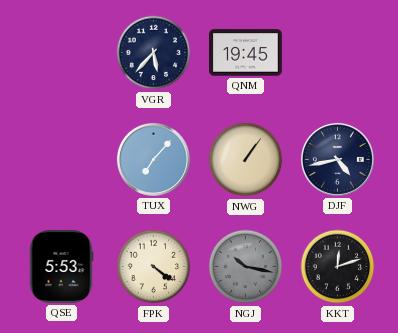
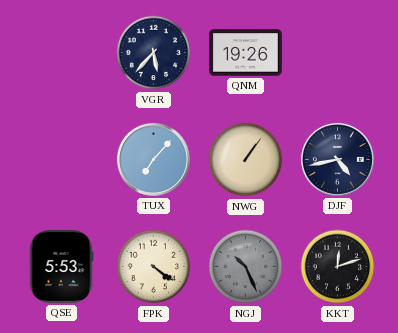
QNM: 19:45 -> 19:26
NGJ: 10:17 -> 10:26
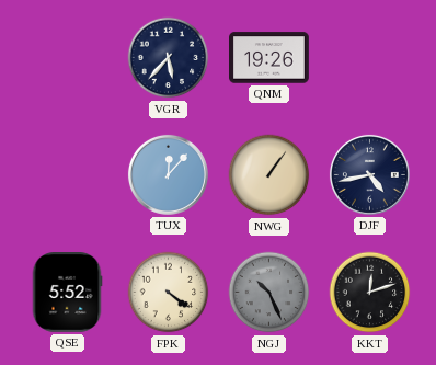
TUX: 7:07 -> 12:07
QSE: 5:53 -> 5:52
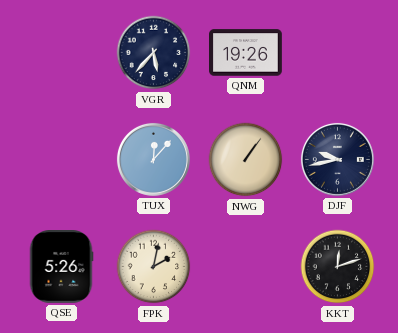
DJF: 4:43 -> 9:43
QSE: 5:52 -> 5:26
FPK: 4:21 -> 2:02
NGJ: 10:26 -> none
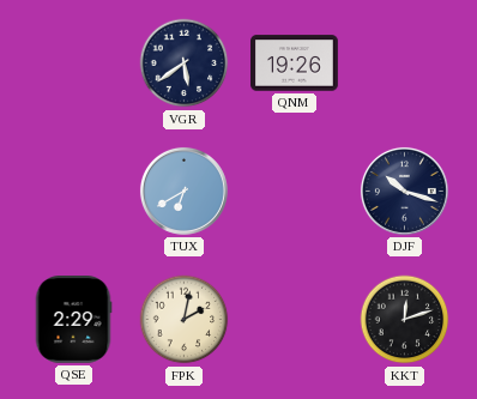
VGR: 5:37 -> 5:39
TUX: 12:07 -> 6:40
NWG: 1:06 -> none
DJF: 9:43 -> 10:18
QSE: 5:26 -> 2:29
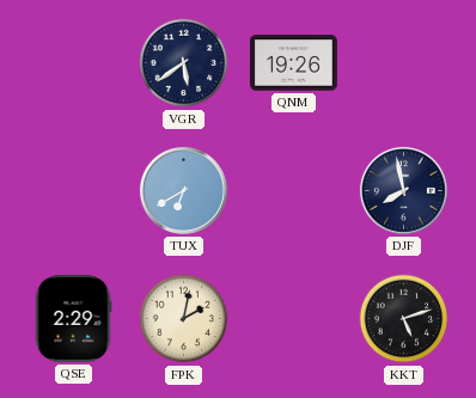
DJF: 10:18 -> 7:58
KKT: 12:12 -> 5:12
